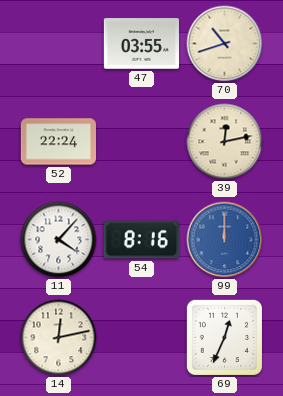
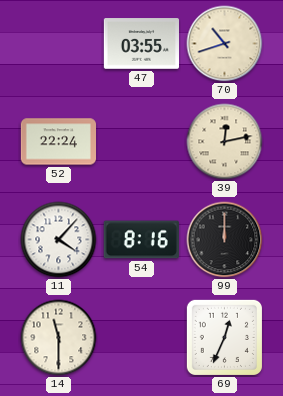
99 dial: blue -> black
14: 12:13 -> 11:30
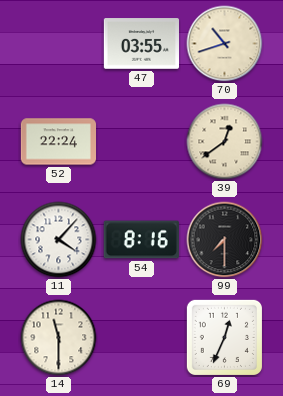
39: 12:13 -> 12:39
99: 12:00 -> 7:30
